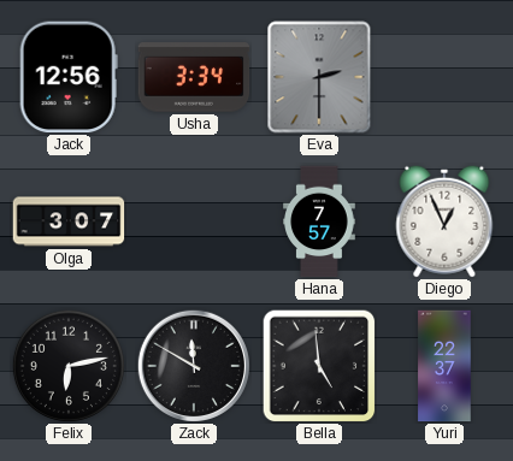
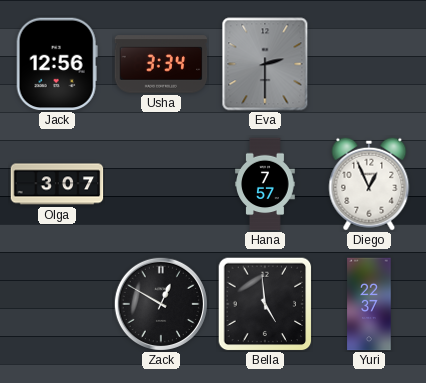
Felix: 6:13 -> none
Zack: 11:50 -> 12:50
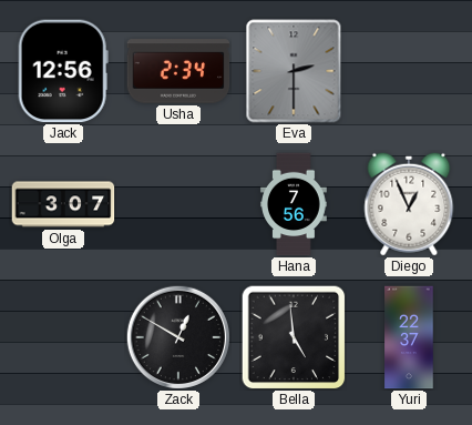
Usha: 3:34 -> 2:34
Hana: 7:57 -> 7:56
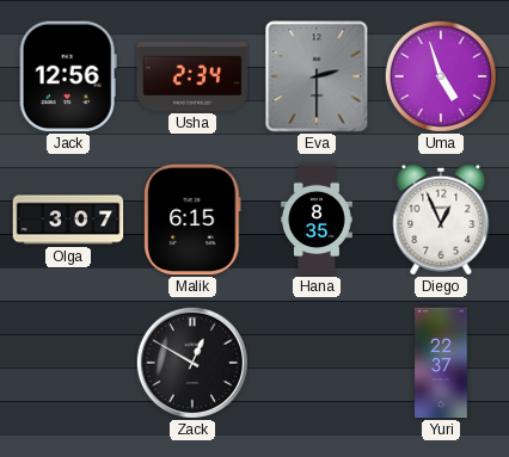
Uma: none -> 4:57
Malik: none -> 6:15
Hana: 7:56 -> 8:35
Bella: 4:59 -> none
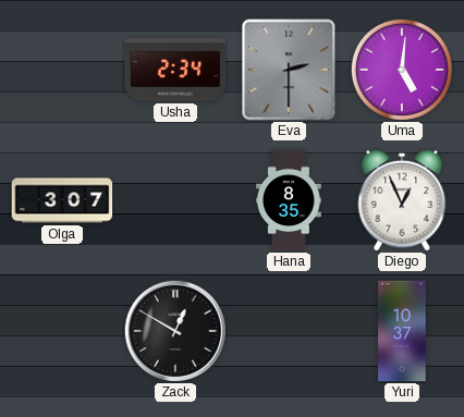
Jack: 12:56 -> none
Uma: 4:57 -> 5:01
Malik: 6:15 -> none
Yuri: 22:37 -> 10:37
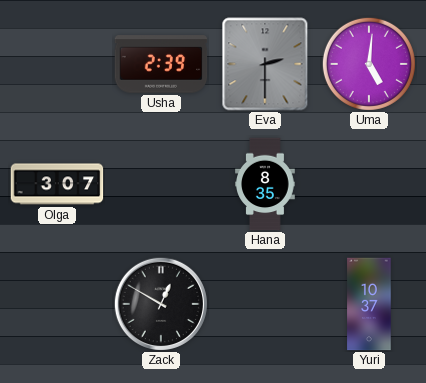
Usha: 2:34 -> 2:39
Diego: 12:56 -> none
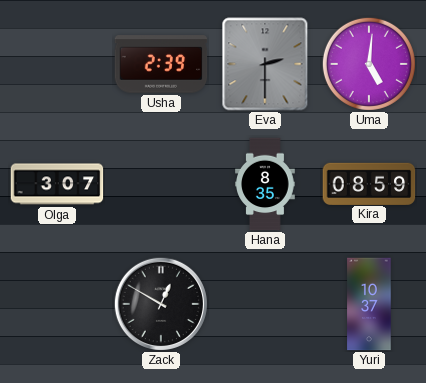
Kira: none -> 08:59
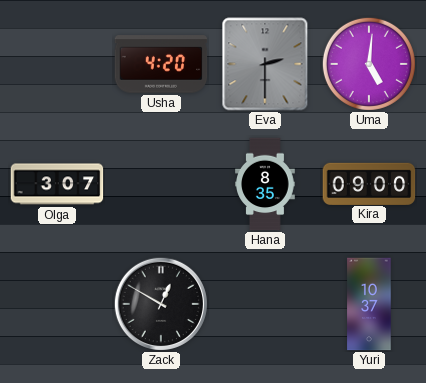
Usha: 2:39 -> 4:20
Kira: 08:59 -> 09:00
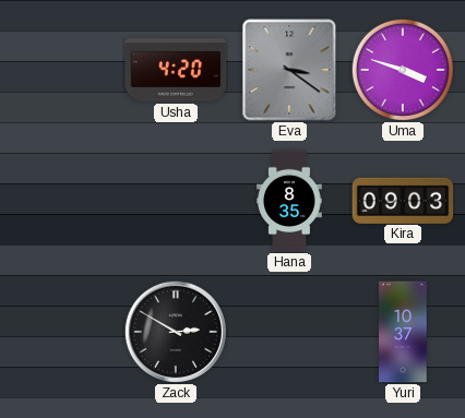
Eva: 2:30 -> 3:21
Uma: 5:01 -> 3:48
Olga: 3:07 -> none
Kira: 09:00 -> 09:03
Zack: 12:50 -> 2:50
